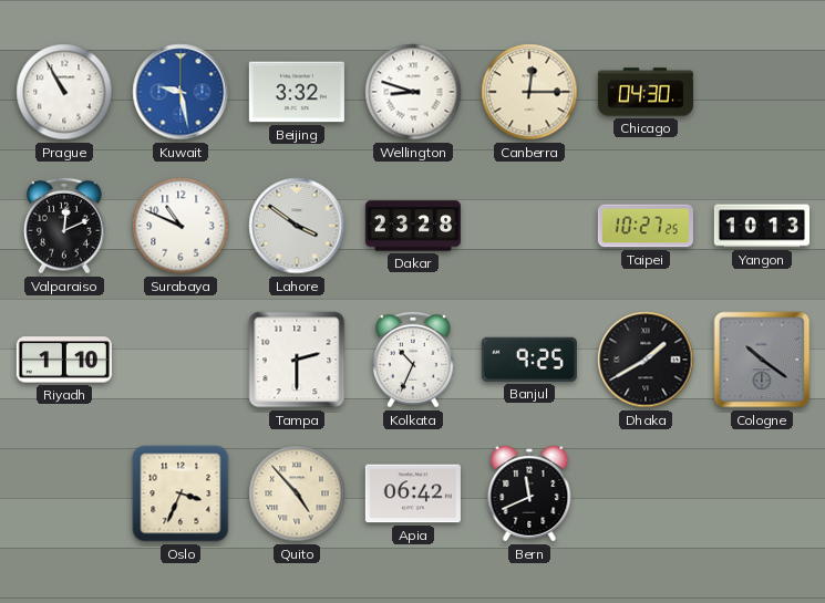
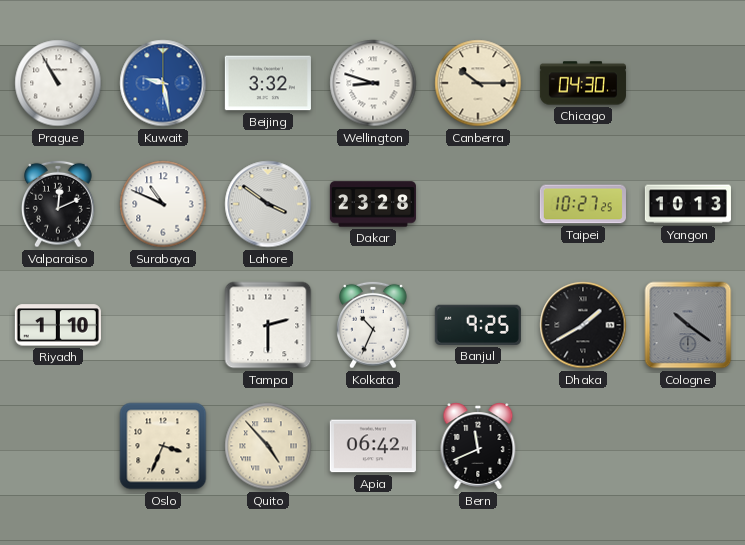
Canberra: 12:15 -> 10:15
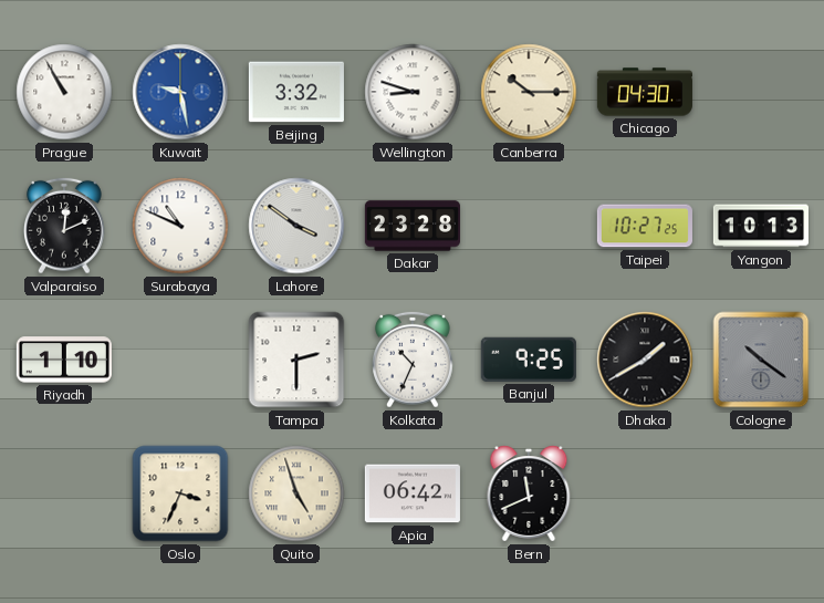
Quito: 4:53 -> 4:57
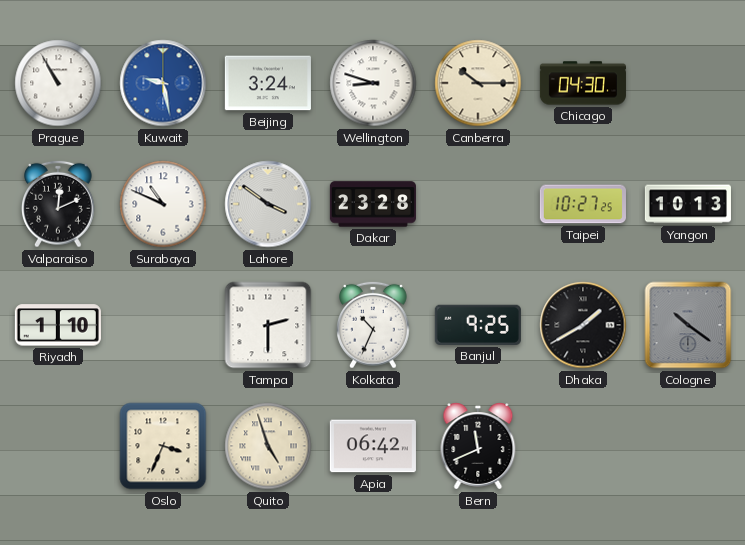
Beijing: 3:32 -> 3:24
